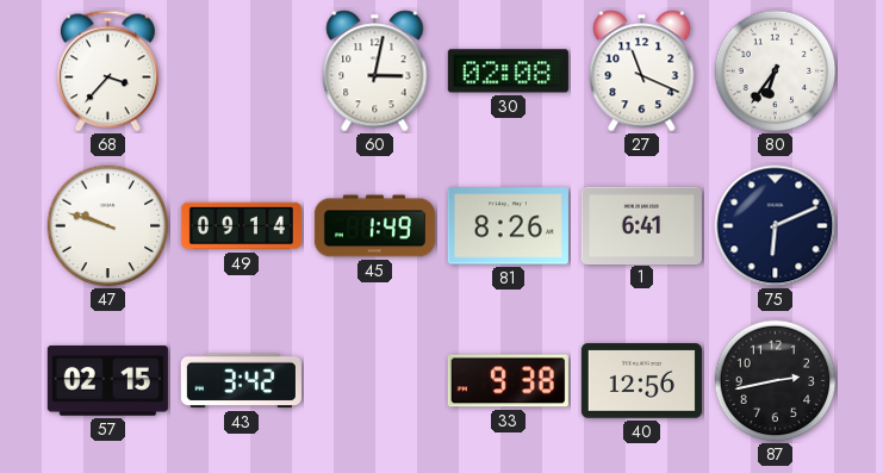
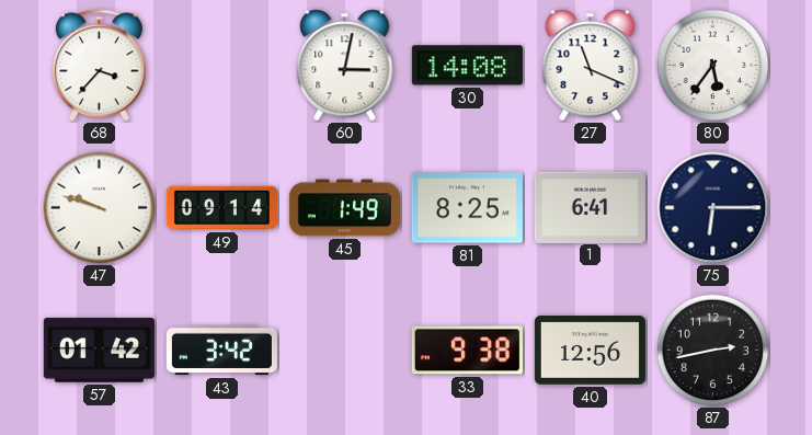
30: 02:08 -> 14:08
80: 6:36 -> 5:36
81: 8:26 -> 8:25
75: 6:11 -> 6:15
57: 02:15 -> 01:42
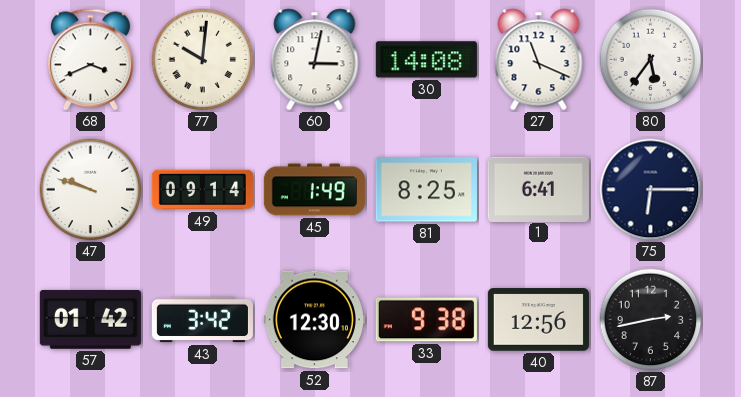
68: 3:37 -> 3:41
77: none -> 10:01
52: none -> 12:30
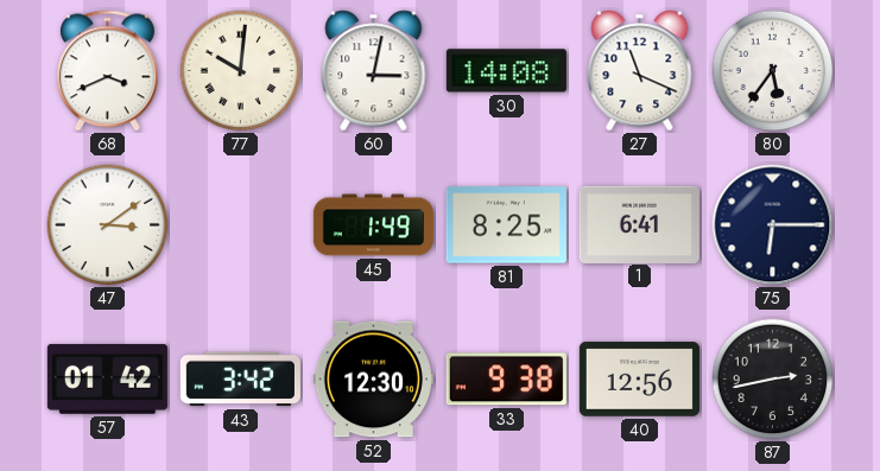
47: 9:48 -> 3:09
49: 09:14 -> none
